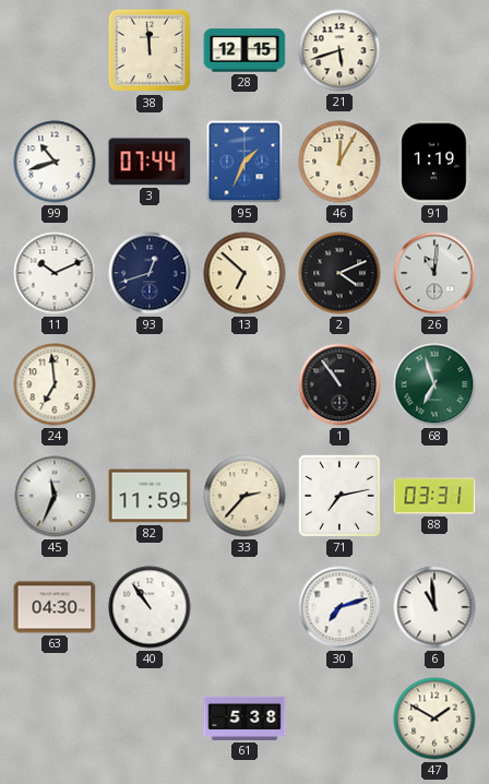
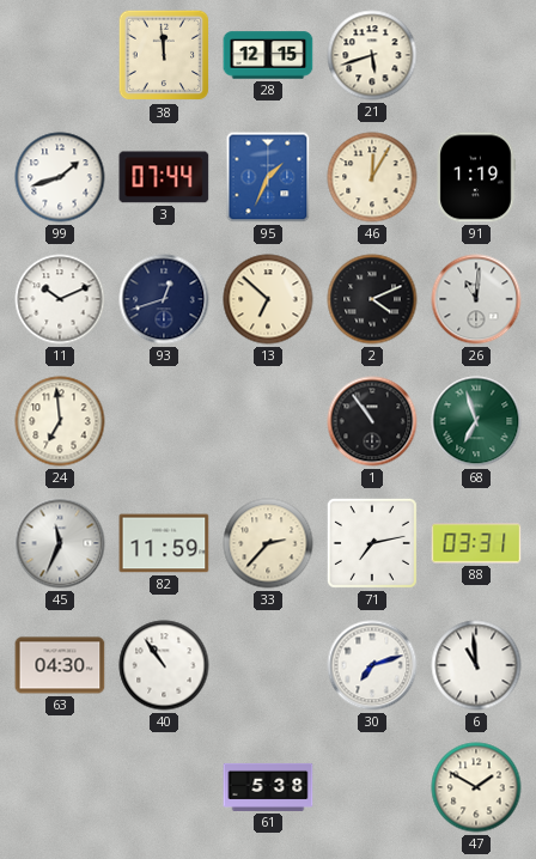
99: 10:42 -> 1:42
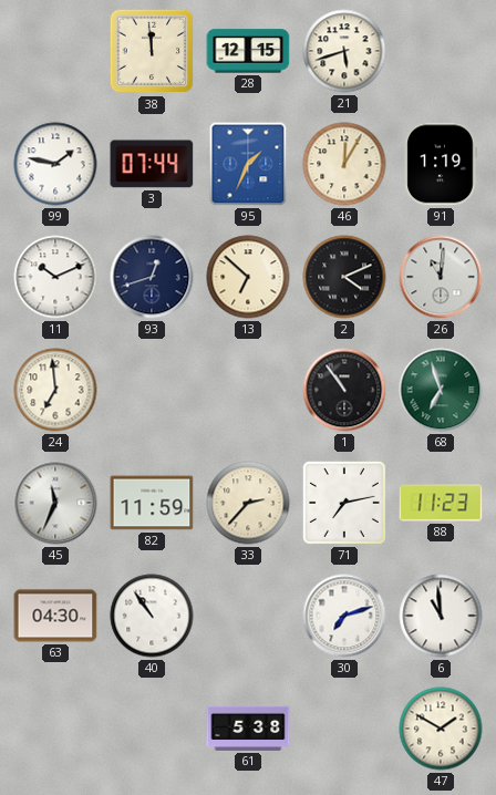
99: 1:42 -> 1:47
88: 03:31 -> 11:23
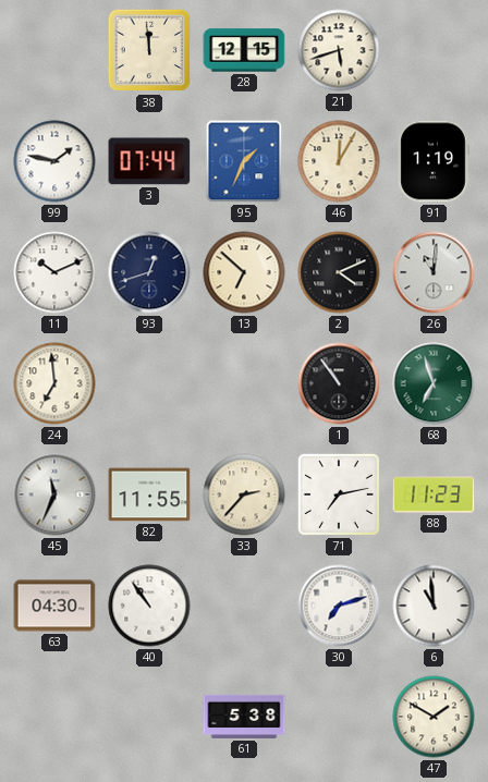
82: 11:59 -> 11:55
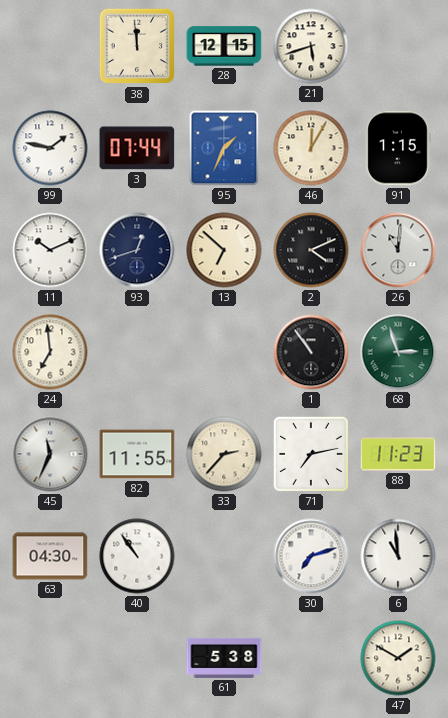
91: 1:19 -> 1:15
68: 6:57 -> 2:57
